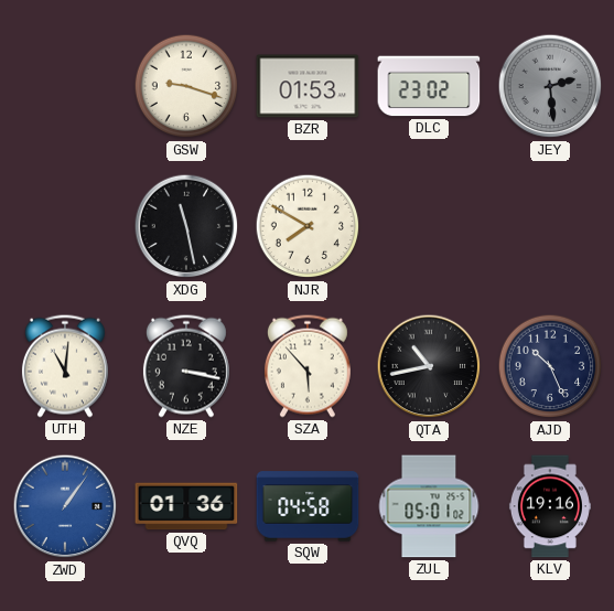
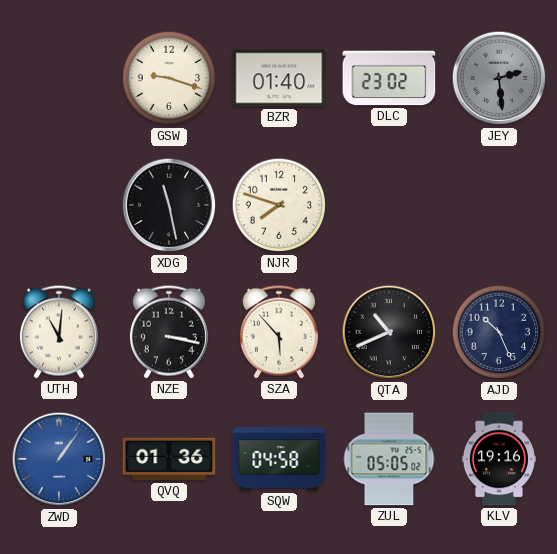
BZR: 01:53 -> 01:40
NJR: 7:50 -> 7:48
QTA: 10:43 -> 10:41
ZUL: 05:01 -> 05:05
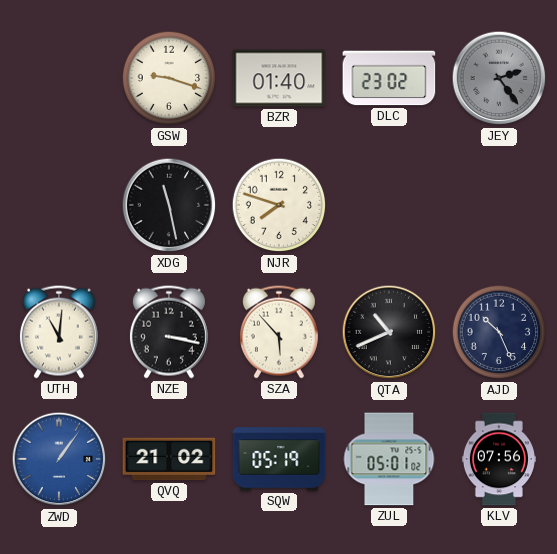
JEY: 2:29 -> 2:24
QVQ: 01:36 -> 21:02
SQW: 04:58 -> 05:19
ZUL: 05:05 -> 05:01
KLV: 19:16 -> 07:56
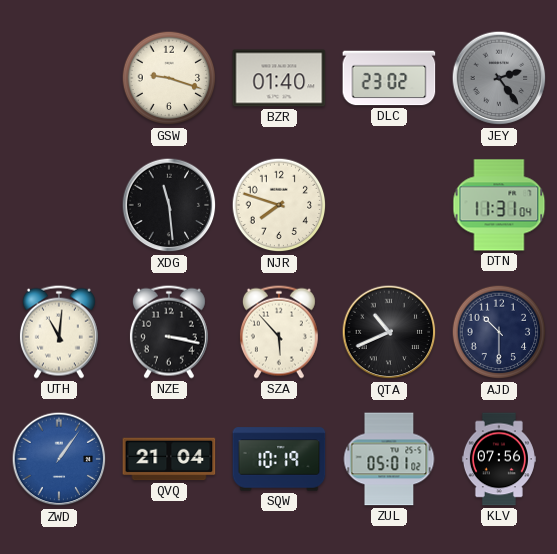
XDG: 11:28 -> 11:29
DTN: none -> 11:31
AJD: 10:26 -> 10:30
QVQ: 21:02 -> 21:04
SQW: 05:19 -> 10:19
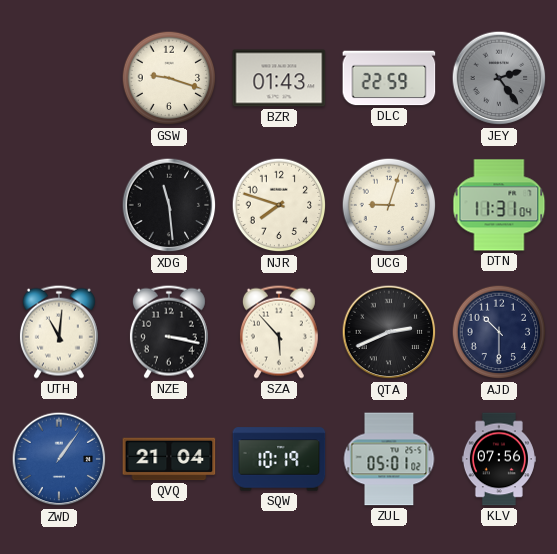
BZR: 01:40 -> 01:43
DLC: 23:02 -> 22:59
UCG: none -> 9:03
QTA: 10:41 -> 2:41
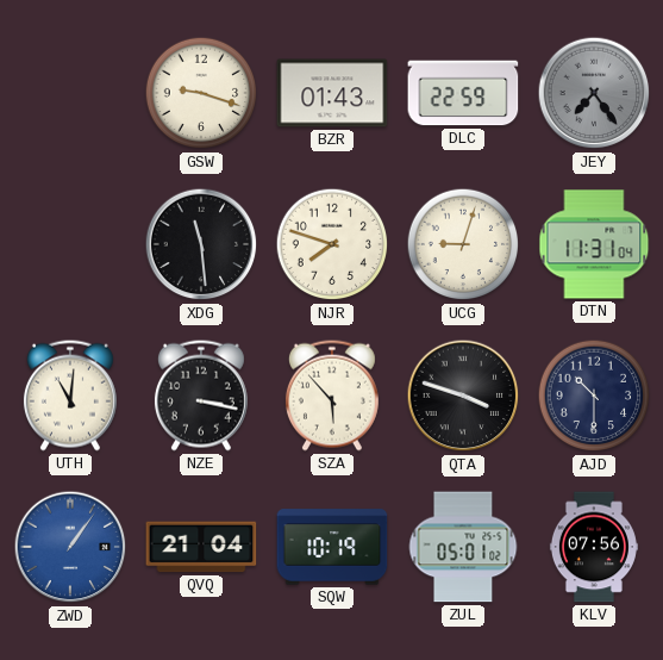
JEY: 2:24 -> 7:24
QTA: 2:41 -> 3:48
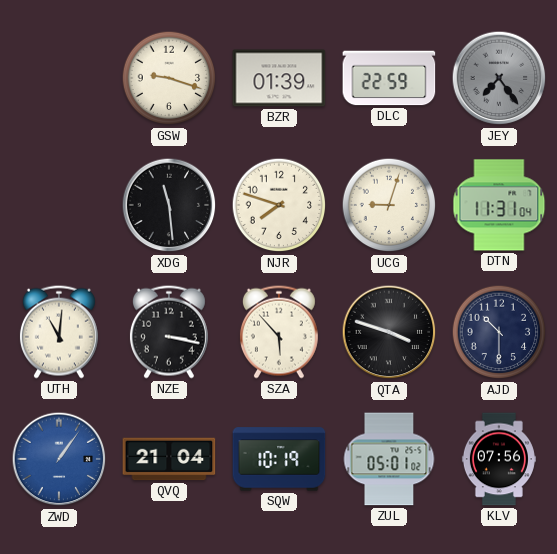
BZR: 01:43 -> 01:39
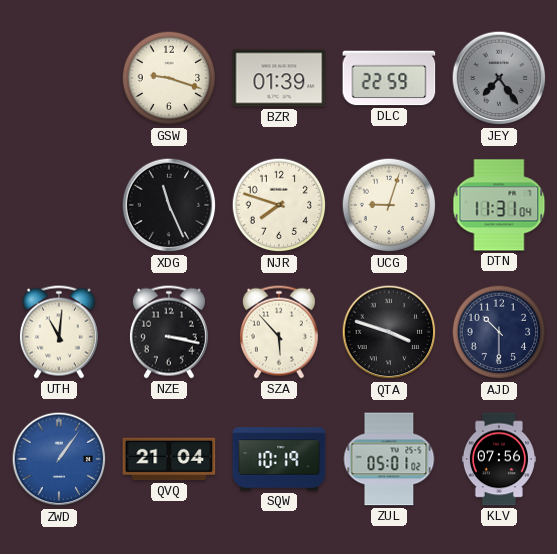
XDG: 11:29 -> 11:26
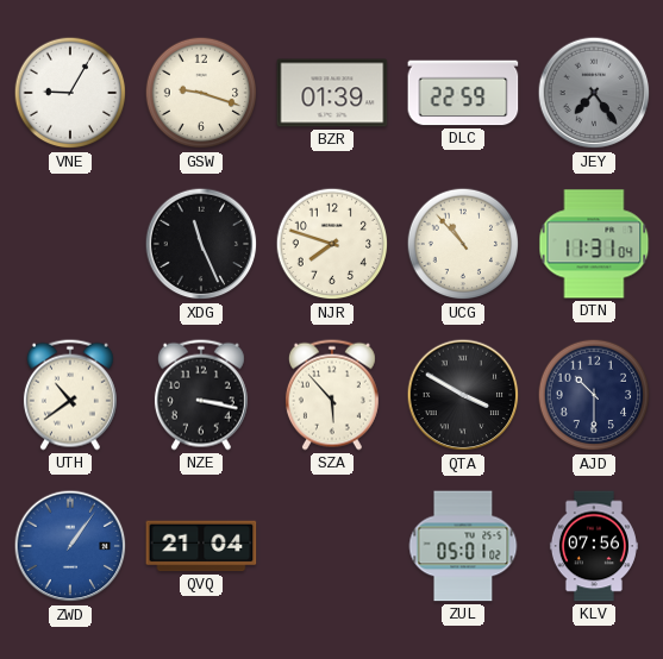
VNE: none -> 9:05
UCG: 9:03 -> 10:53
UTH: 11:01 -> 10:39
QTA: 3:48 -> 3:50
SQW: 10:19 -> none
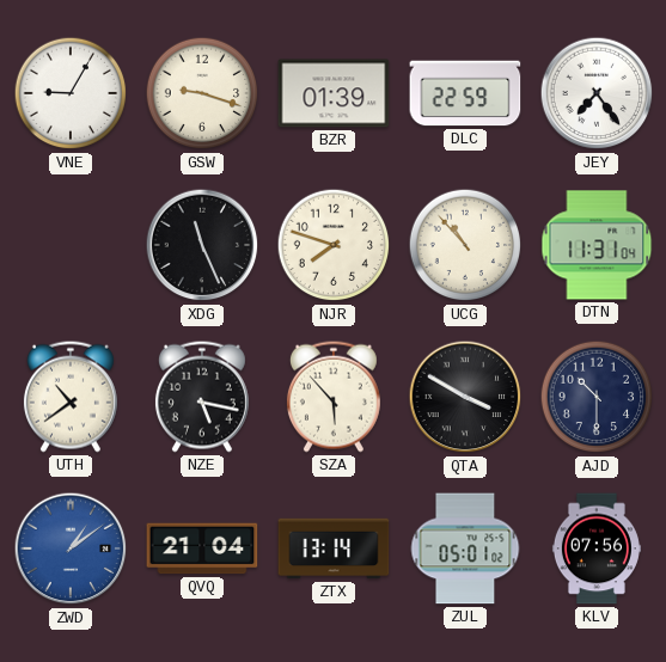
JEY dial: grey -> white
NZE: 3:17 -> 5:17
ZWD: 1:06 -> 1:09
ZTX: none -> 13:14
